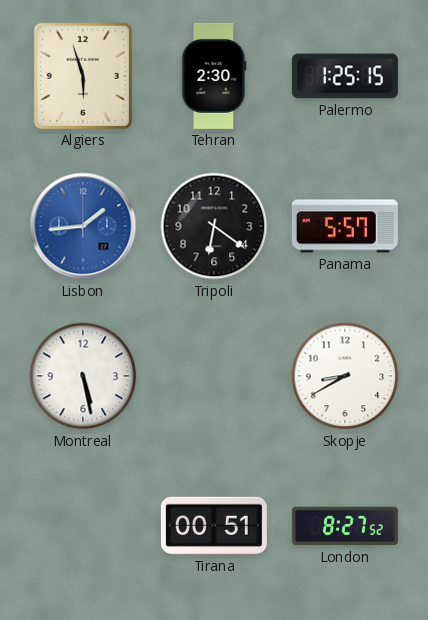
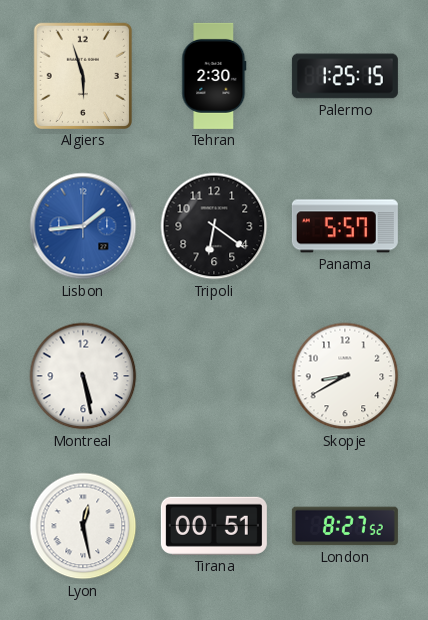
Lyon: none -> 12:28
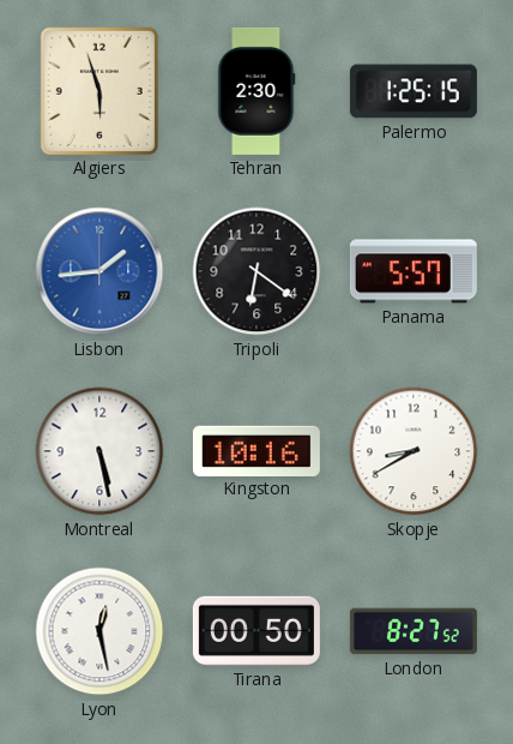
Kingston: none -> 10:16
Tirana: 00:51 -> 00:50
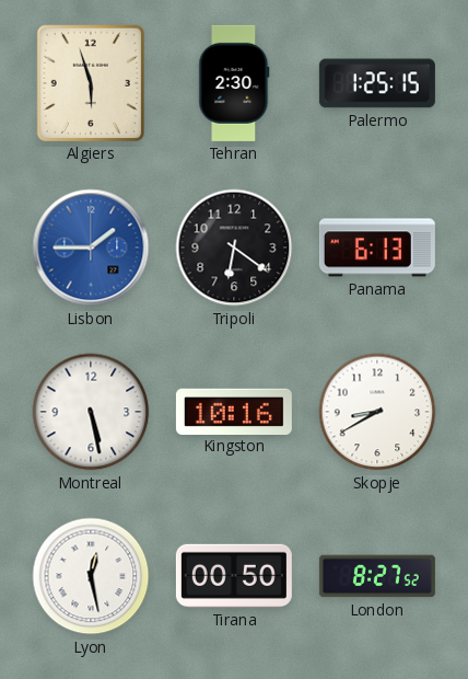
Lisbon: 1:44 -> 1:45
Panama: 5:57 -> 6:13
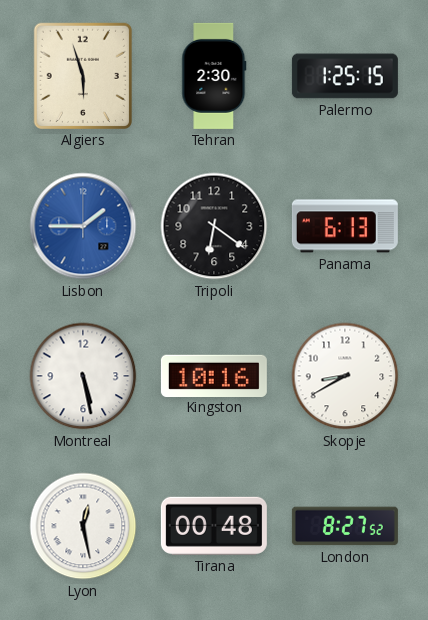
Tirana: 00:50 -> 00:48
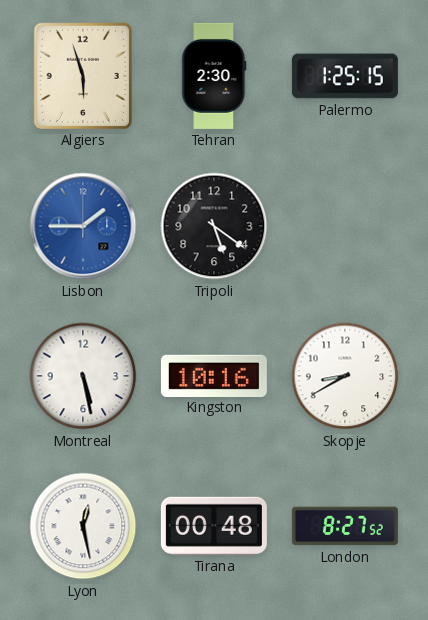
Tripoli: 6:21 -> 5:21
Panama: 6:13 -> none
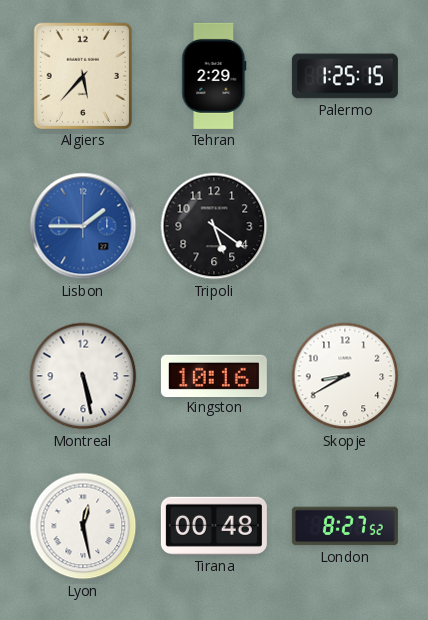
Algiers: 5:57 -> 5:37
Tehran: 2:30 -> 2:29
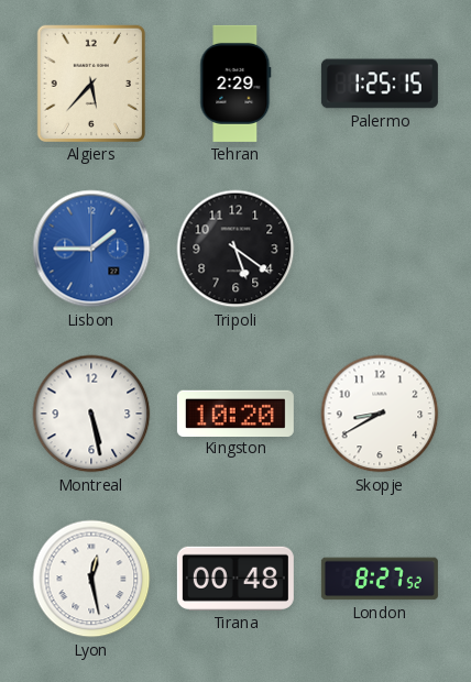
Kingston: 10:16 -> 10:20
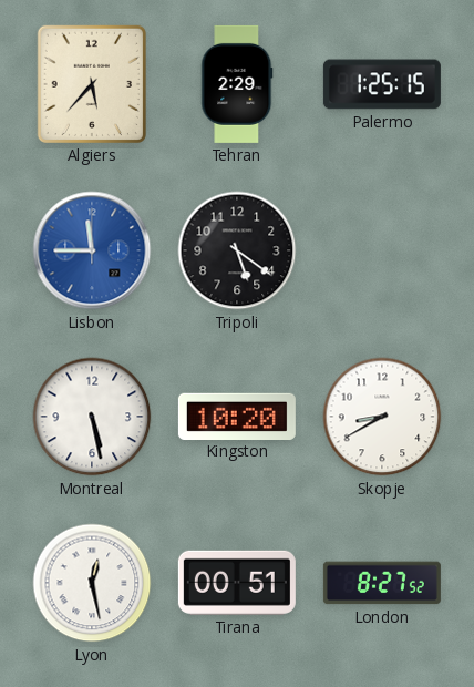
Lisbon: 1:45 -> 11:45
Tirana: 00:48 -> 00:51
